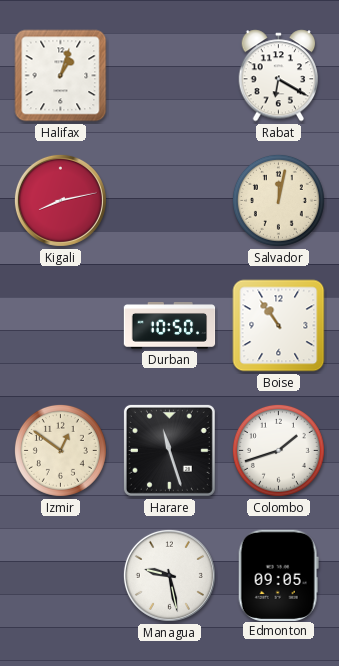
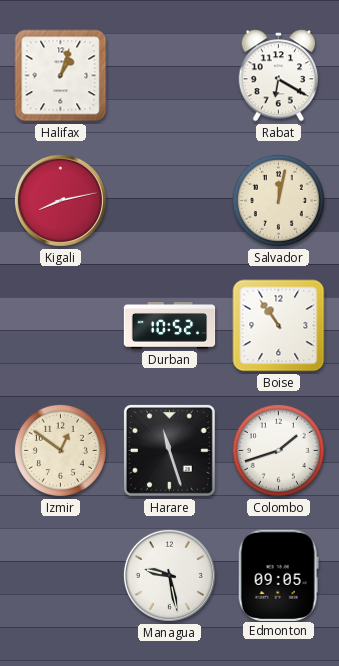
Durban: 10:50 -> 10:52
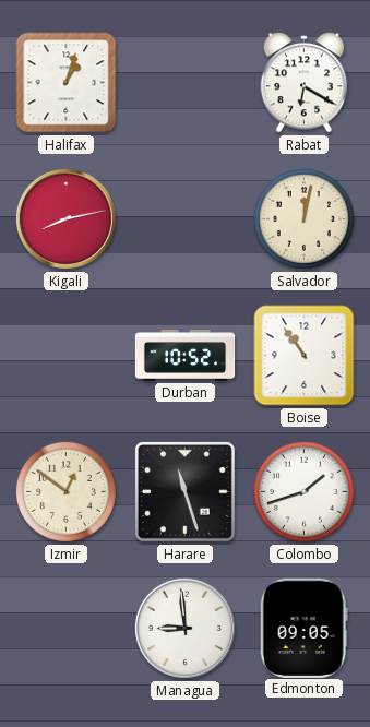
Managua: 9:28 -> 8:59
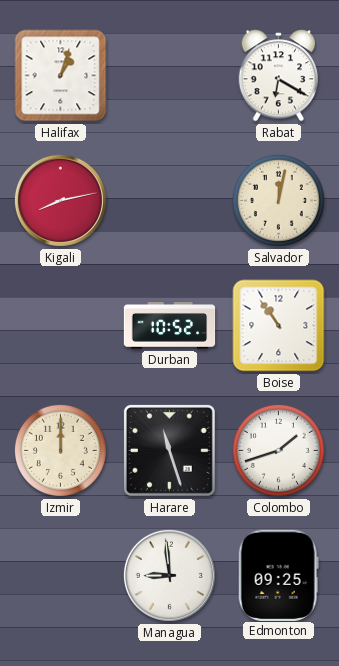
Izmir: 12:51 -> 12:00
Edmonton: 09:05 -> 09:25
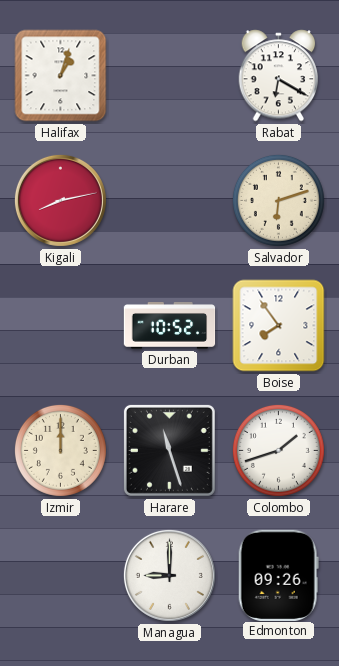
Salvador: 12:02 -> 6:12
Boise: 10:54 -> 7:54
Managua: 8:59 -> 9:00
Edmonton: 09:25 -> 09:26
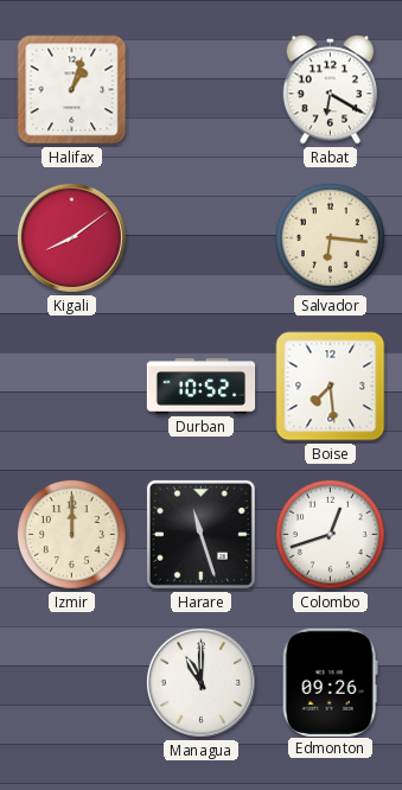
Kigali: 8:13 -> 8:09
Salvador: 6:12 -> 6:16
Boise: 7:54 -> 7:29
Colombo: 1:42 -> 12:42
Managua: 9:00 -> 11:00
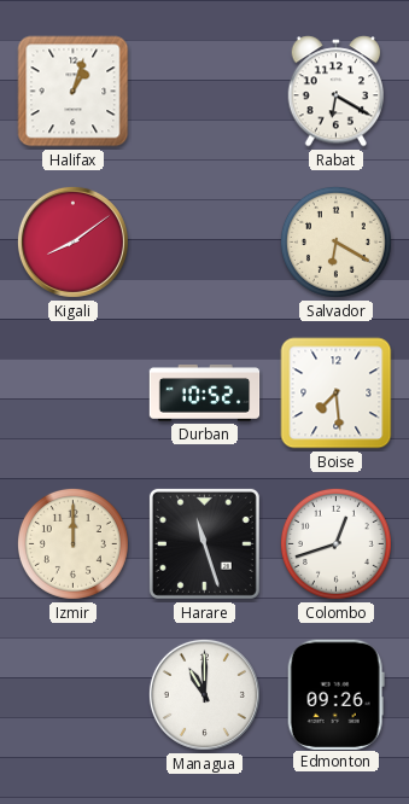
Salvador: 6:16 -> 6:20
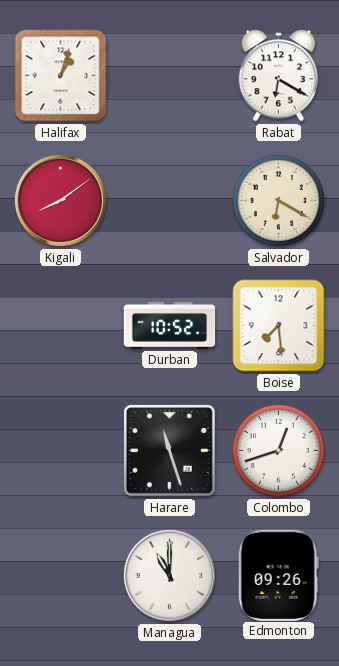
Izmir: 12:00 -> none
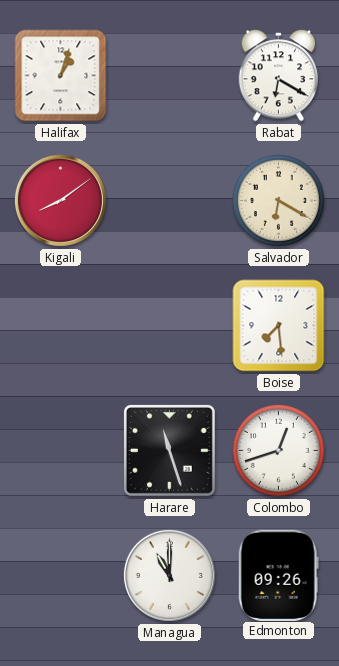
Durban: 10:52 -> none
